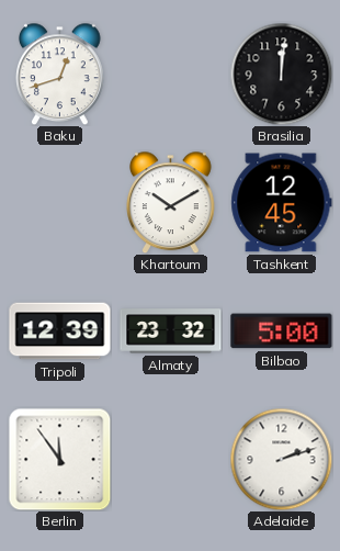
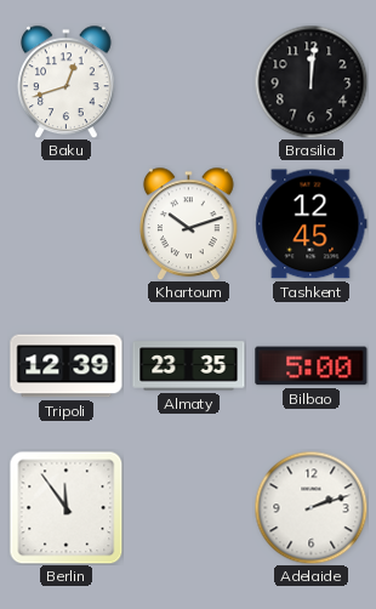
Khartoum: 10:10 -> 10:12
Almaty: 23:32 -> 23:35
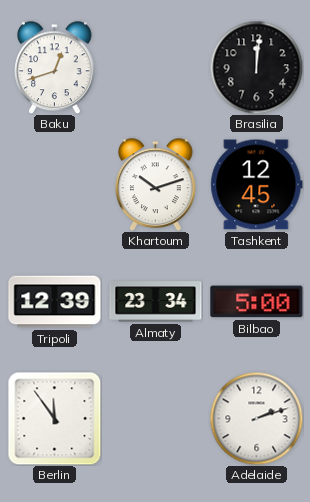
Almaty: 23:35 -> 23:34
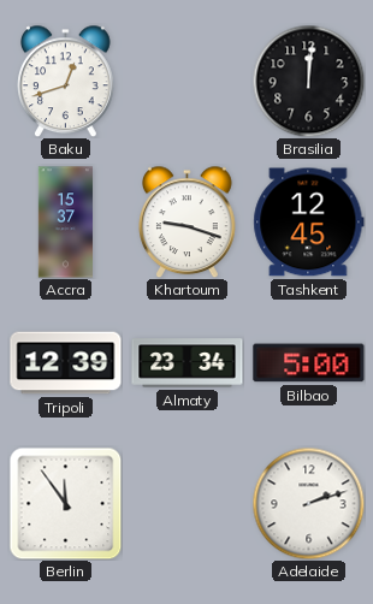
Accra: none -> 15:37
Khartoum: 10:12 -> 9:18
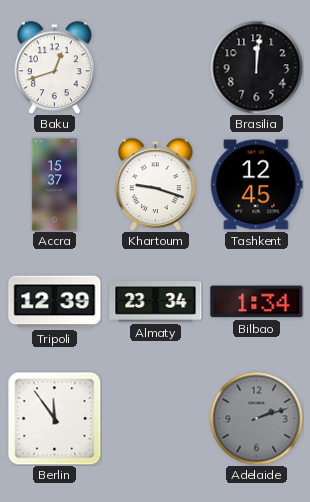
Bilbao: 5:00 -> 1:34
Adelaide dial: white -> grey
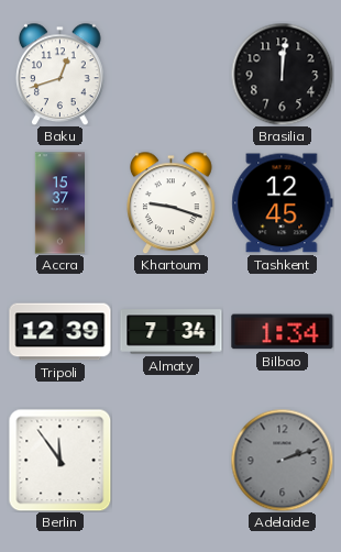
Almaty: 23:34 -> 7:34
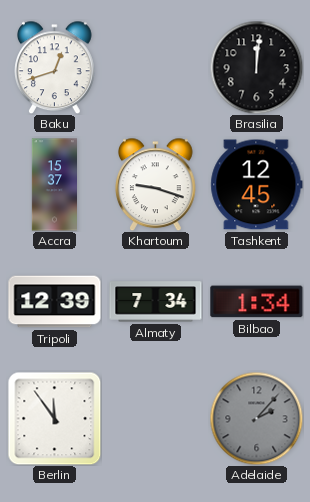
Adelaide: 2:12 -> 2:07
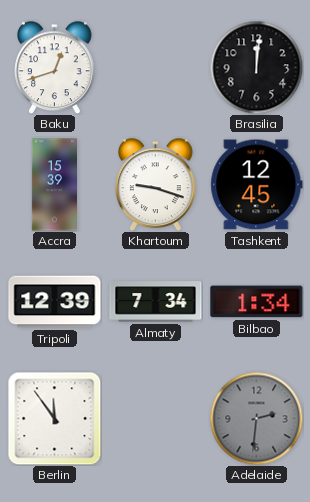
Accra: 15:37 -> 15:39
Adelaide: 2:07 -> 2:31
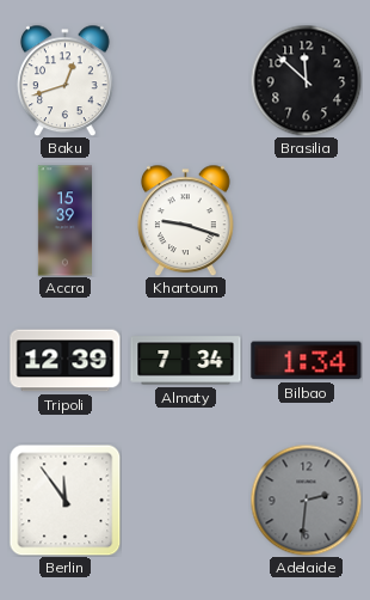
Brasilia: 12:01 -> 11:52
Tashkent: 12:45 -> none
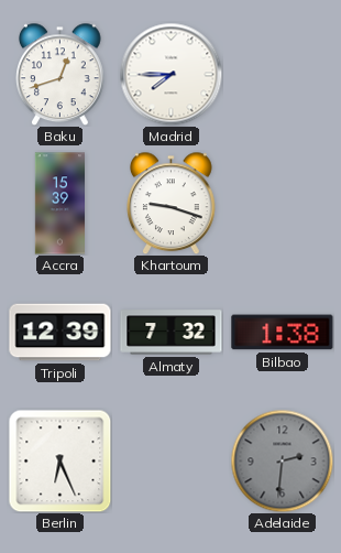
Madrid: none -> 7:45
Brasilia: 11:52 -> none
Almaty: 7:34 -> 7:32
Bilbao: 1:34 -> 1:38
Berlin: 11:54 -> 6:26
